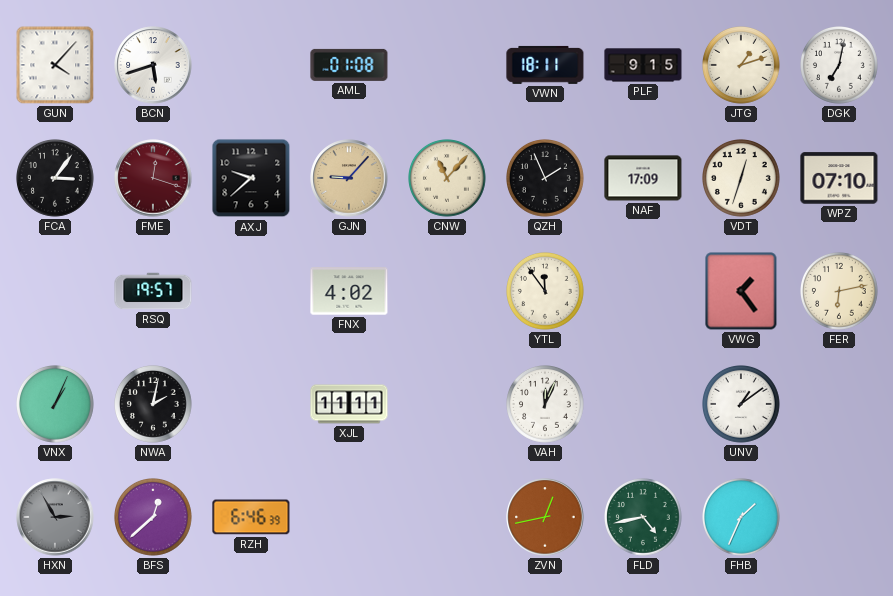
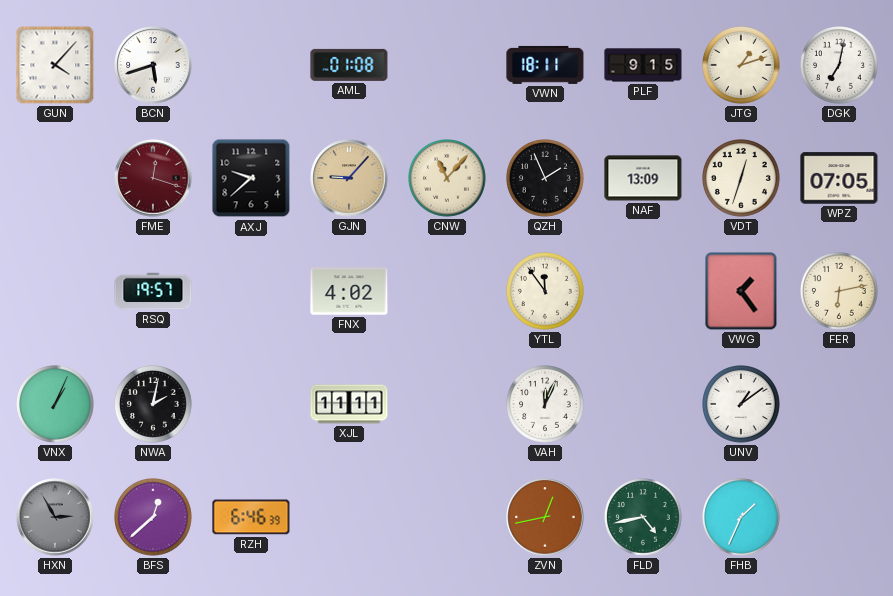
FCA: 3:06 -> none
NAF: 17:09 -> 13:09
WPZ: 07:10 -> 07:05
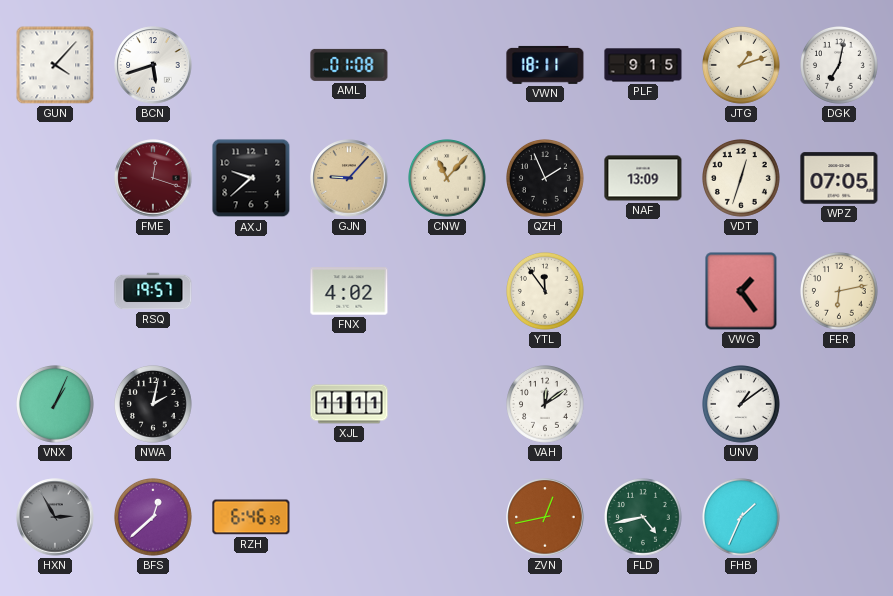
VAH: 12:04 -> 12:09
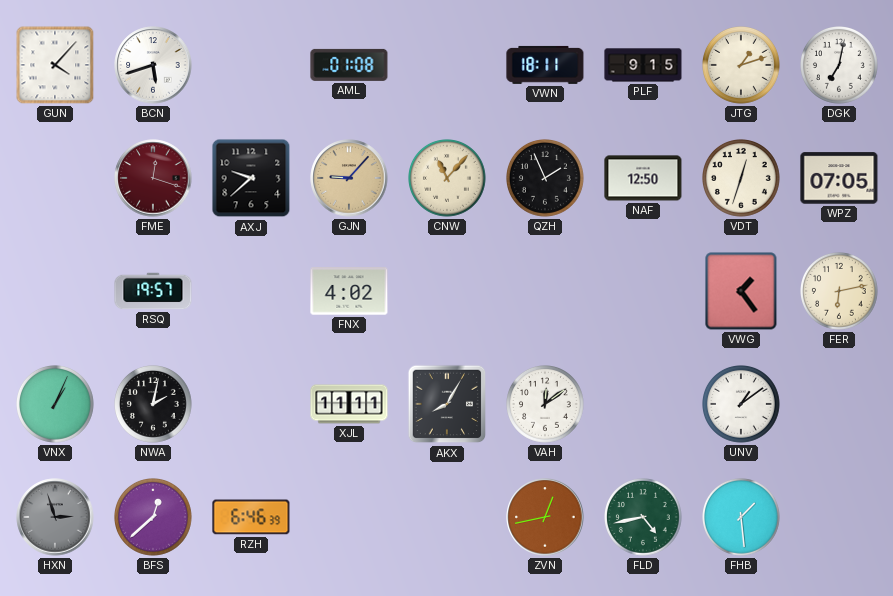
NAF: 13:09 -> 12:50
YTL: 11:54 -> none
AKX: none -> 8:05
HXN: 2:55 -> 2:57
FHB: 1:34 -> 1:29
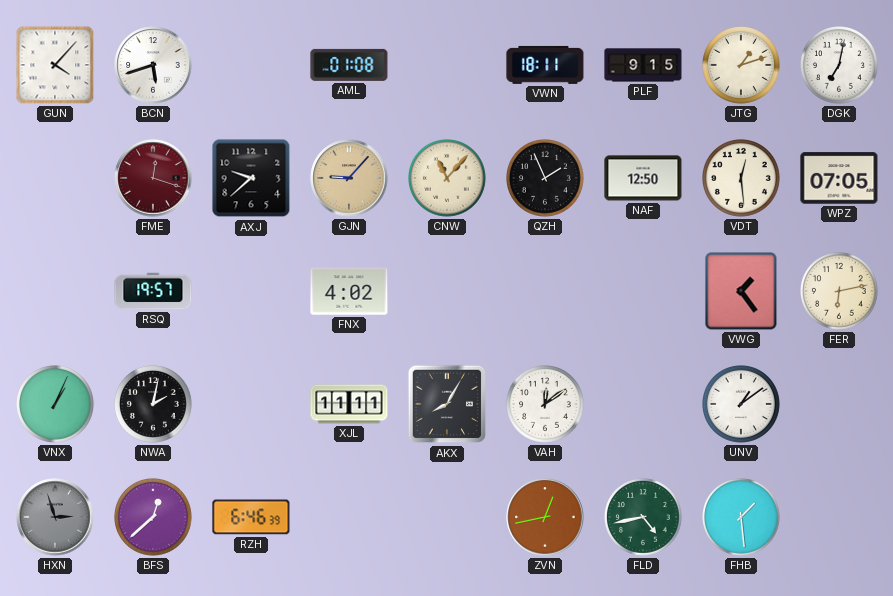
VDT: 12:33 -> 12:29
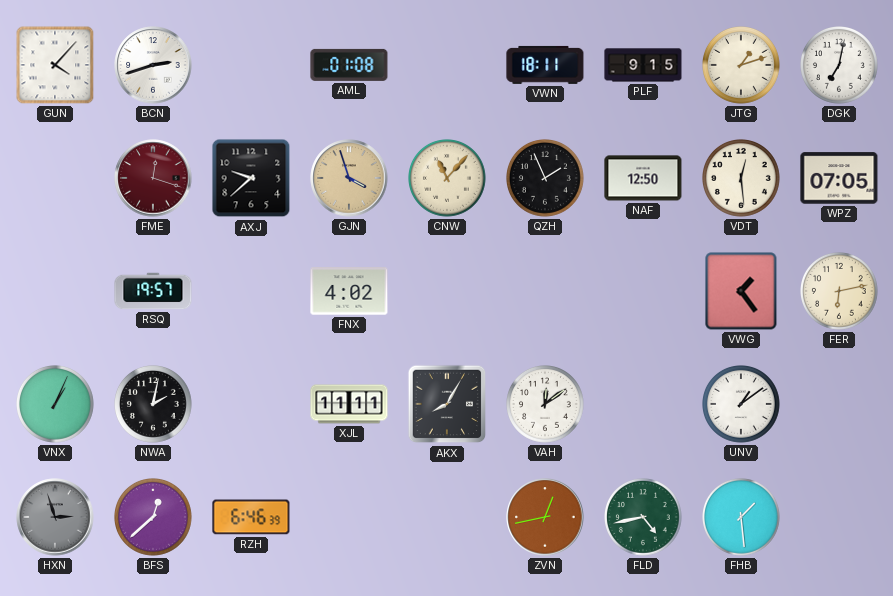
BCN: 5:42 -> 2:42
GJN: 9:07 -> 3:57
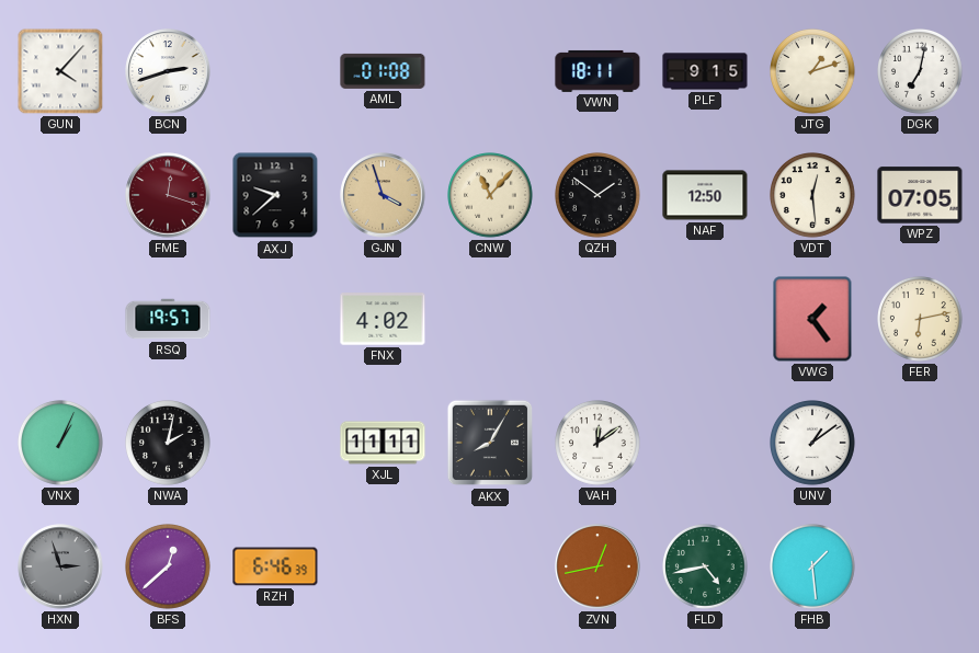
QZH: 1:56 -> 1:51
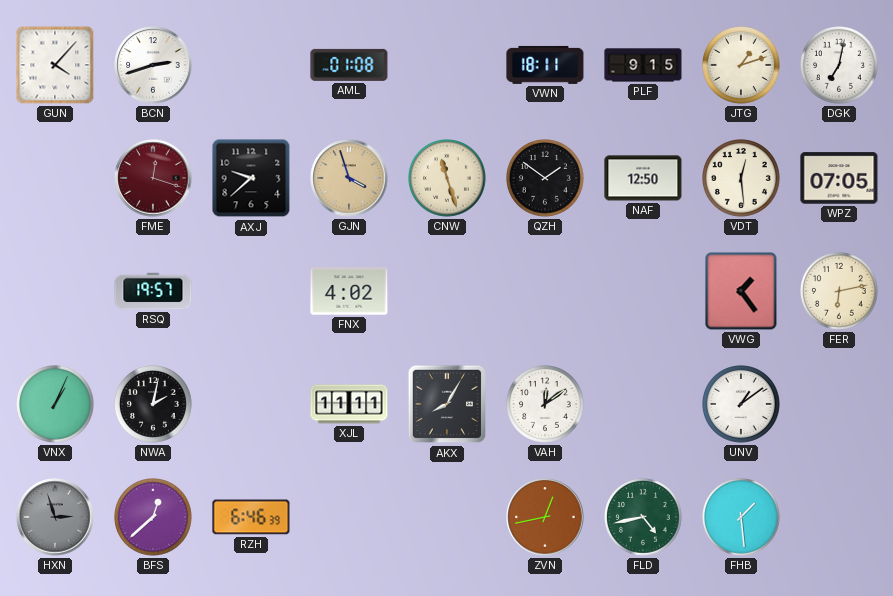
CNW: 11:07 -> 11:27
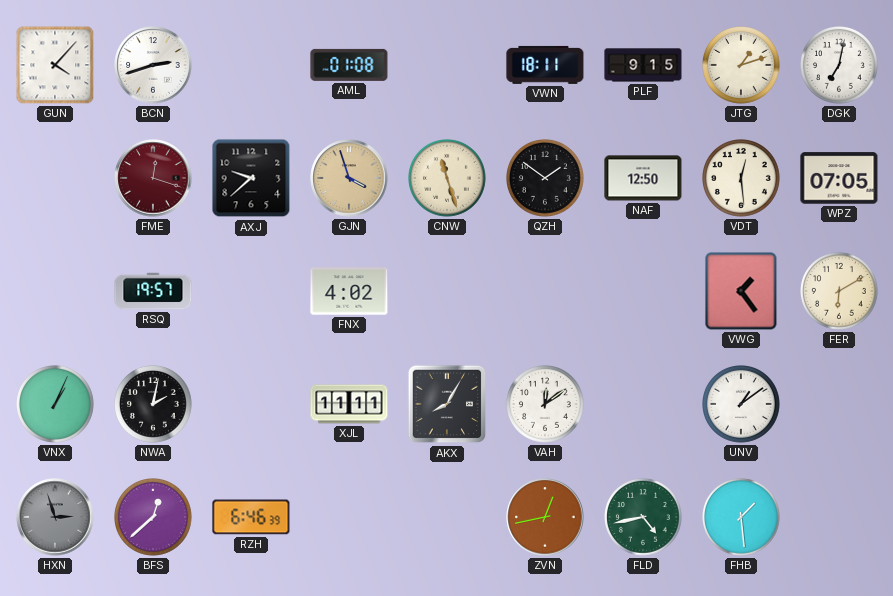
FER: 6:13 -> 6:10
